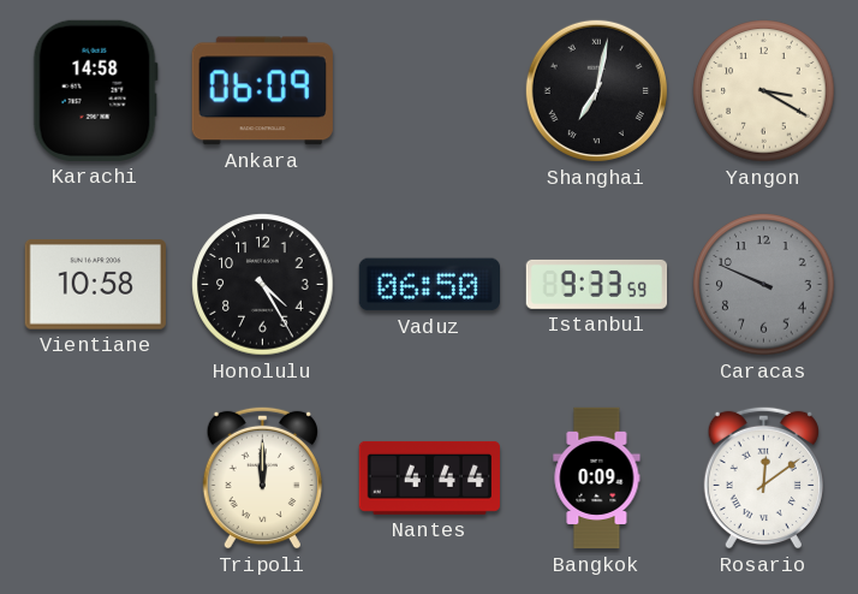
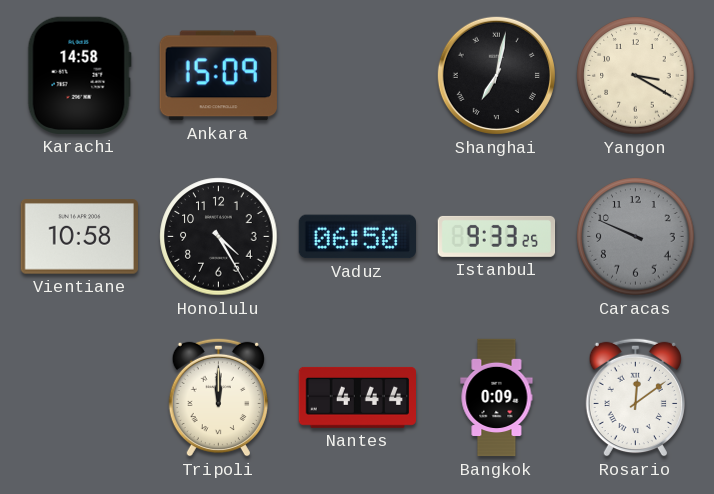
Ankara: 06:09 -> 15:09
Istanbul: 9:33:59 -> 9:33:25
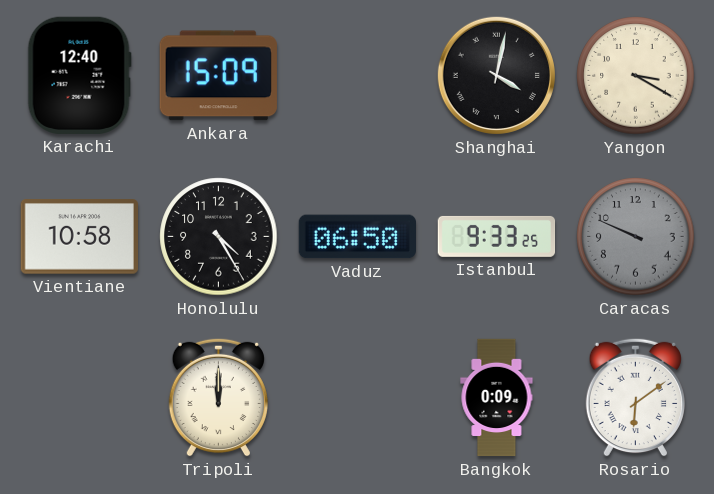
Karachi: 14:58 -> 12:40
Shanghai: 7:02 -> 4:02
Nantes: 4:44 -> none
Rosario: 12:09 -> 6:09
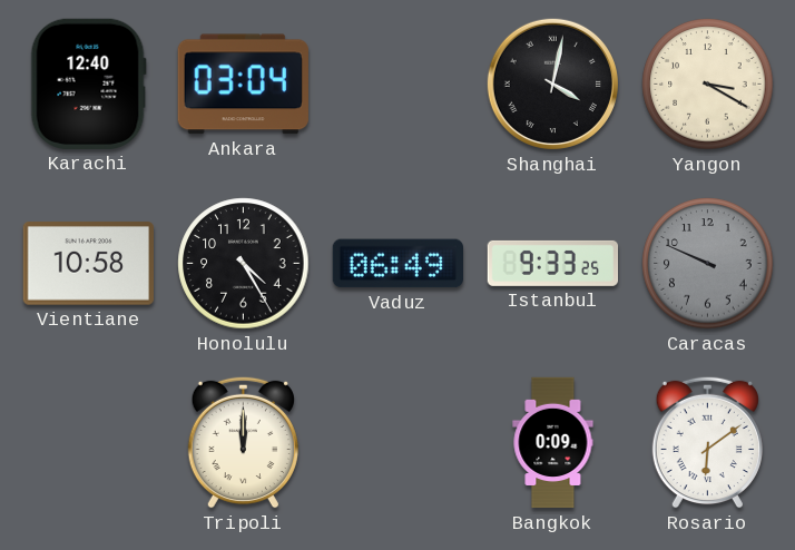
Ankara: 15:09 -> 03:04
Vaduz: 06:50 -> 06:49
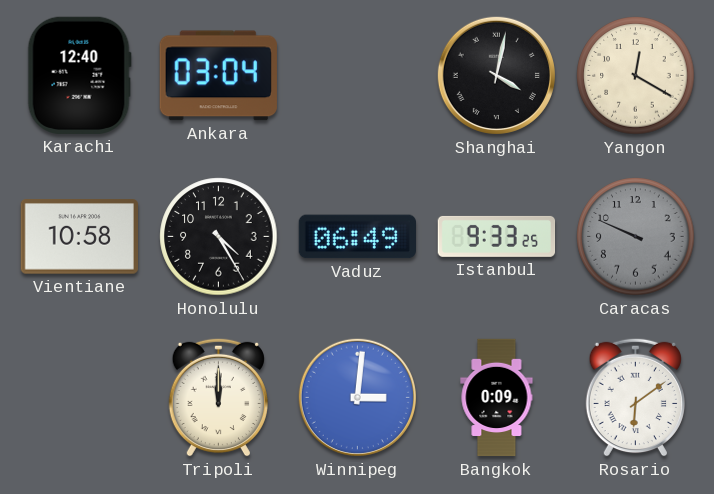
Yangon: 3:20 -> 12:20
Winnipeg: none -> 3:01
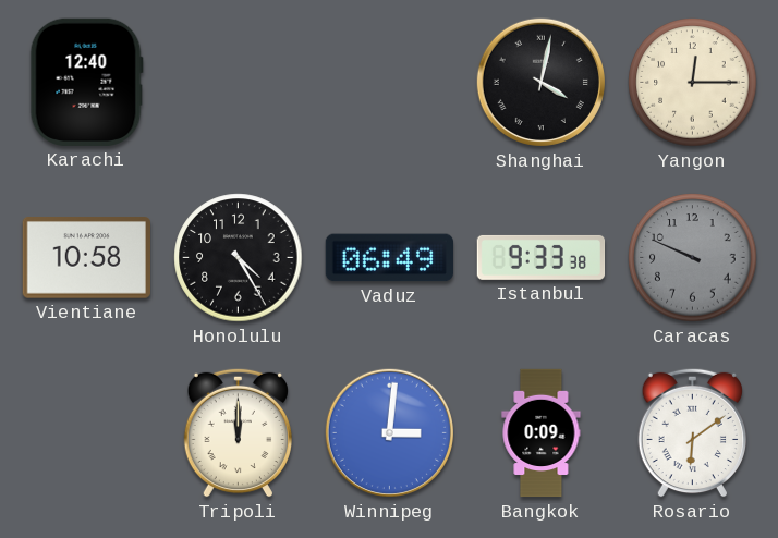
Ankara: 03:04 -> none
Yangon: 12:20 -> 12:15
Istanbul: 9:33:25 -> 9:33:38
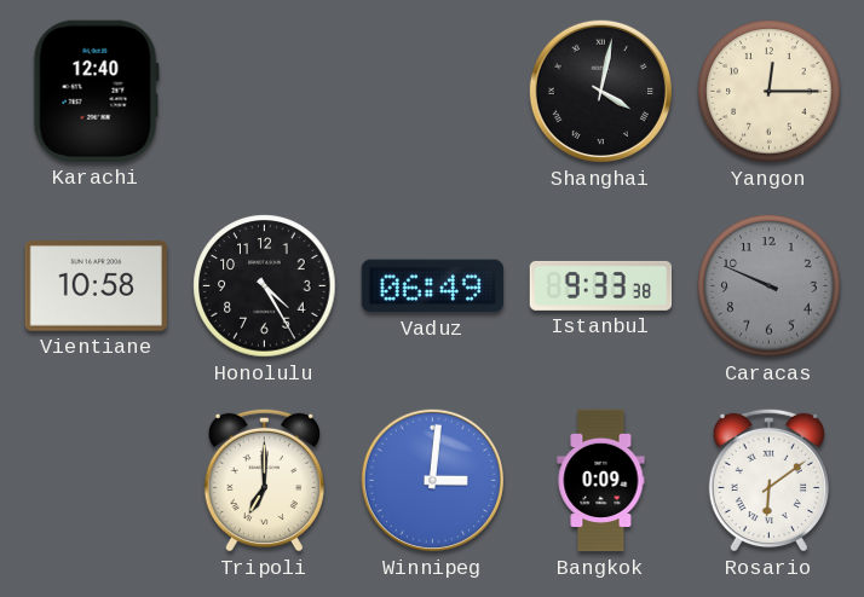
Tripoli: 12:00 -> 7:00
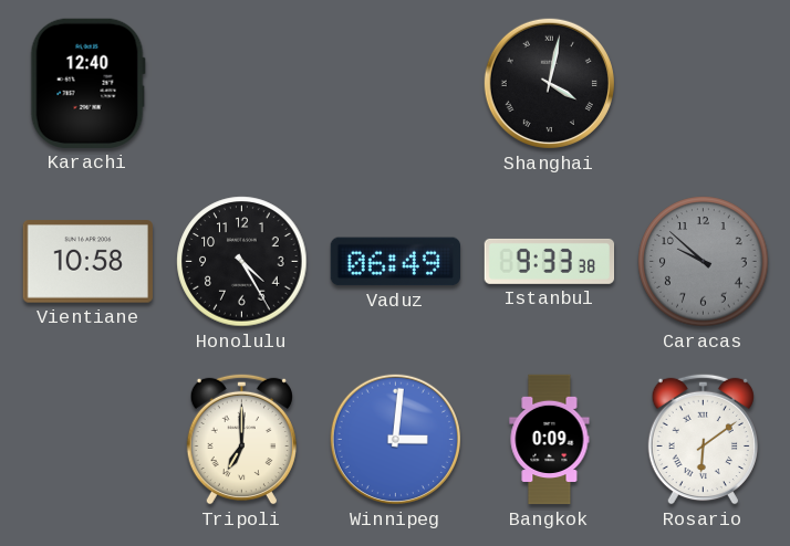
Yangon: 12:15 -> none
Caracas: 9:49 -> 9:52
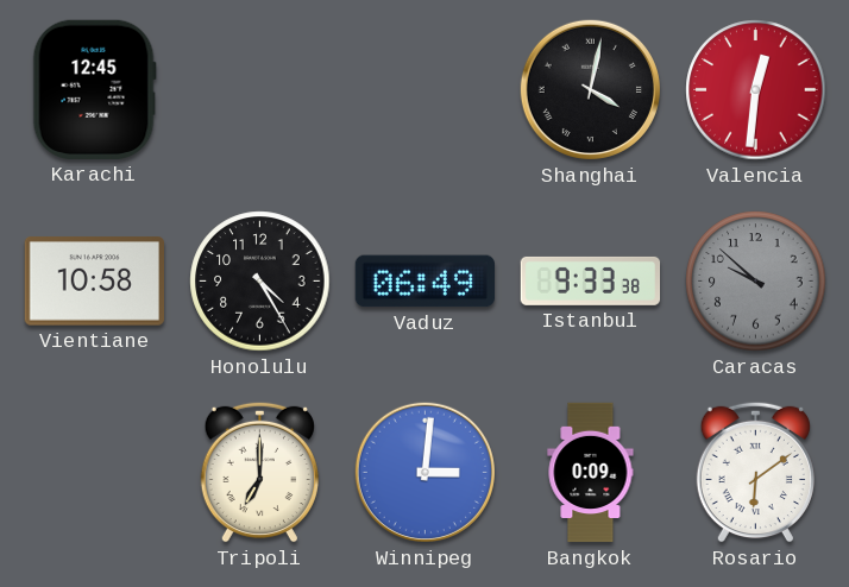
Karachi: 12:40 -> 12:45
Valencia: none -> 12:31
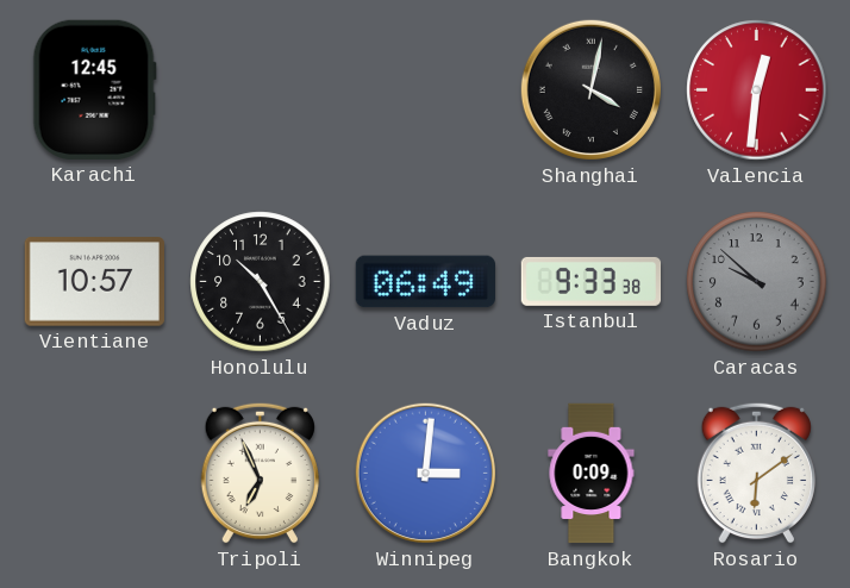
Vientiane: 10:58 -> 10:57
Honolulu: 4:25 -> 10:25
Tripoli: 7:00 -> 6:56
